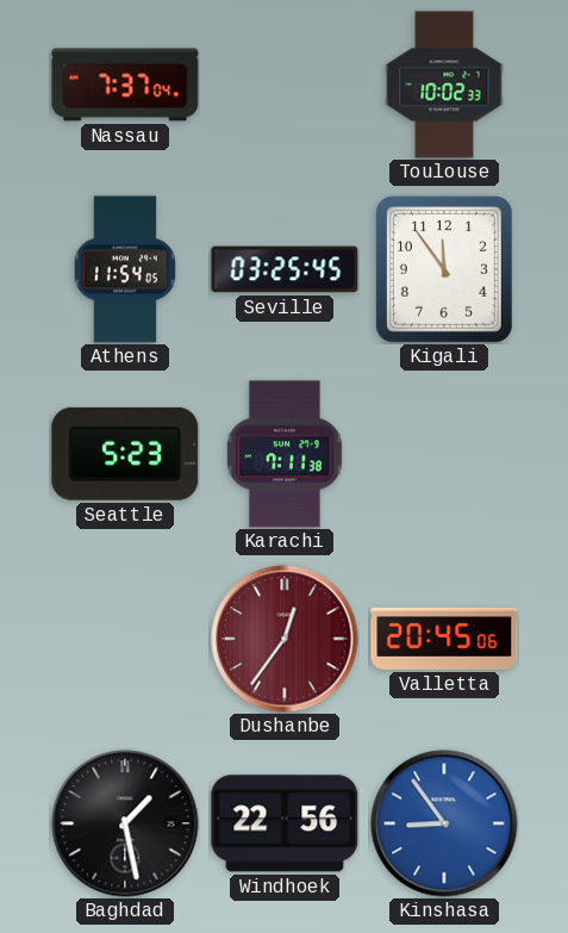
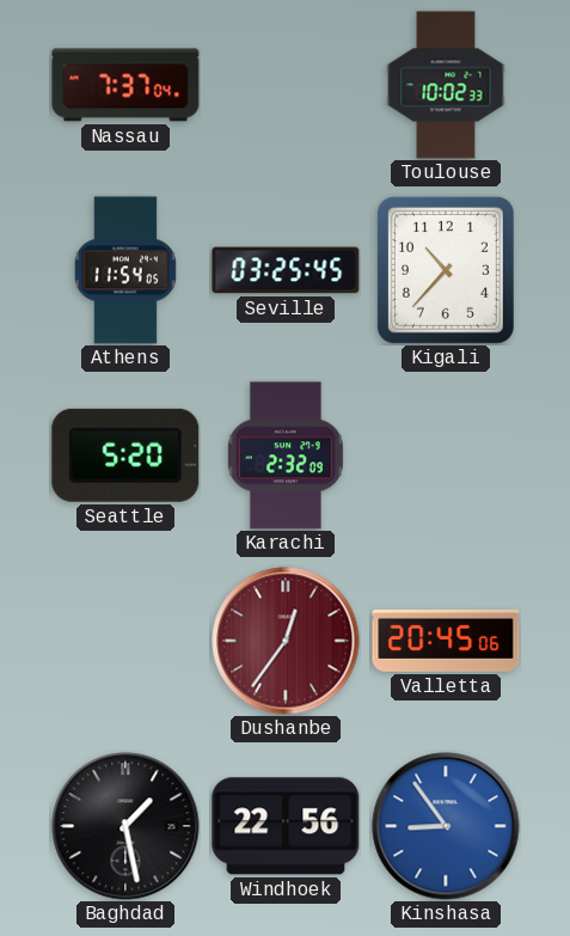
Kigali: 11:54 -> 10:37
Seattle: 5:23 -> 5:20
Karachi: 7:11 -> 2:32
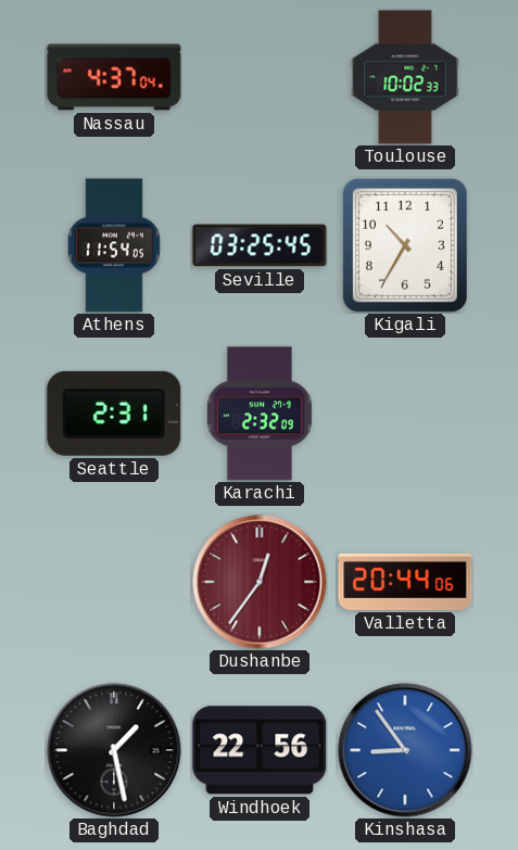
Nassau: 7:37 -> 4:37
Kigali: 10:37 -> 10:35
Seattle: 5:20 -> 2:31
Valletta: 20:45 -> 20:44
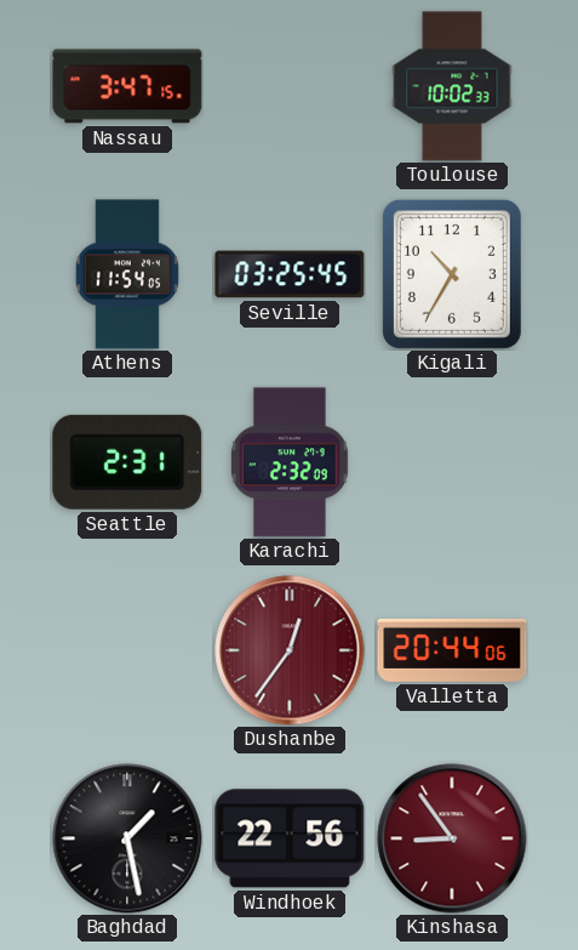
Nassau: 4:37 -> 3:47
Kinshasa dial: blue -> burgundy
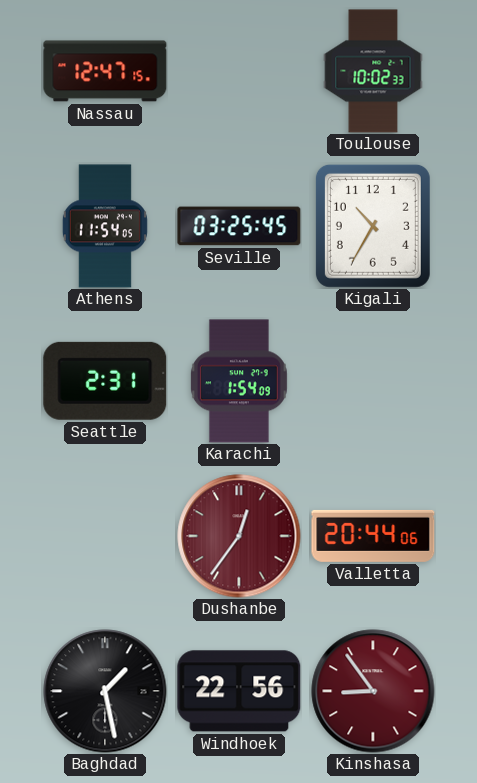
Nassau: 3:47 -> 12:47
Karachi: 2:32 -> 1:54
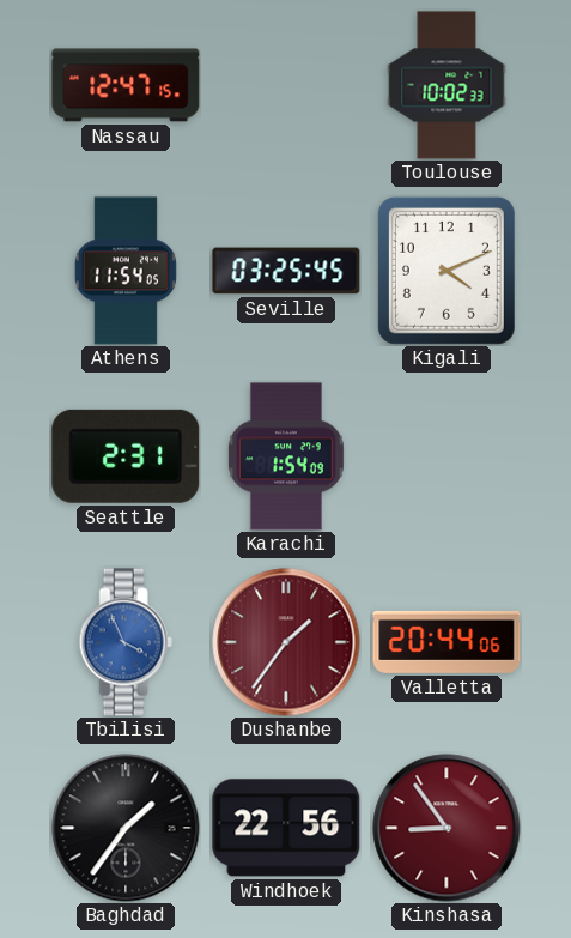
Kigali: 10:35 -> 4:11
Tbilisi: none -> 3:56
Dushanbe: 12:36 -> 1:36
Baghdad: 1:28 -> 1:36
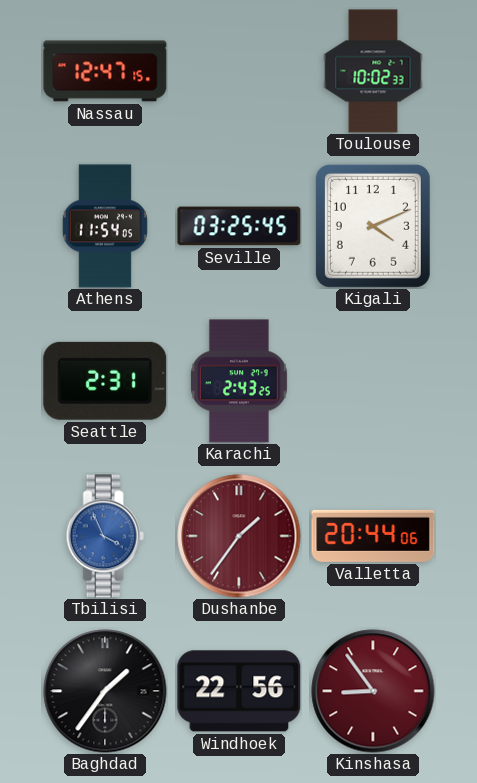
Karachi: 1:54 -> 2:43
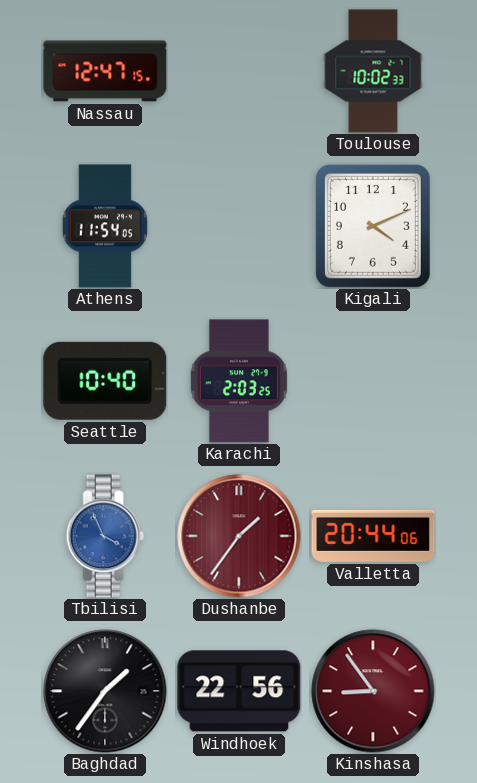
Seville: 03:25 -> none
Seattle: 2:31 -> 10:40
Karachi: 2:43 -> 2:03
